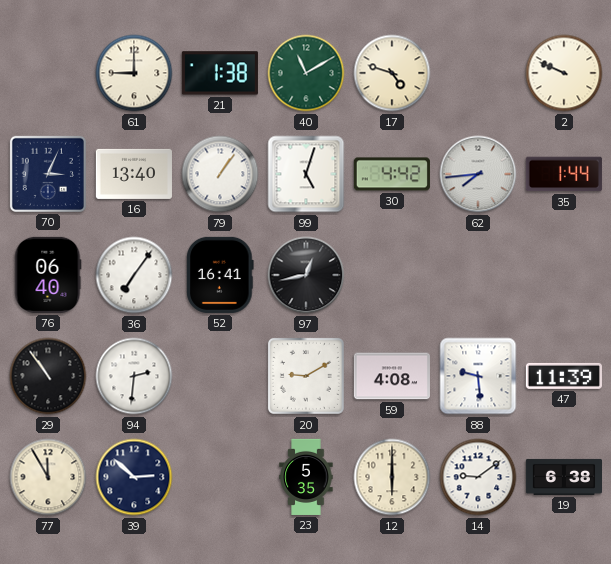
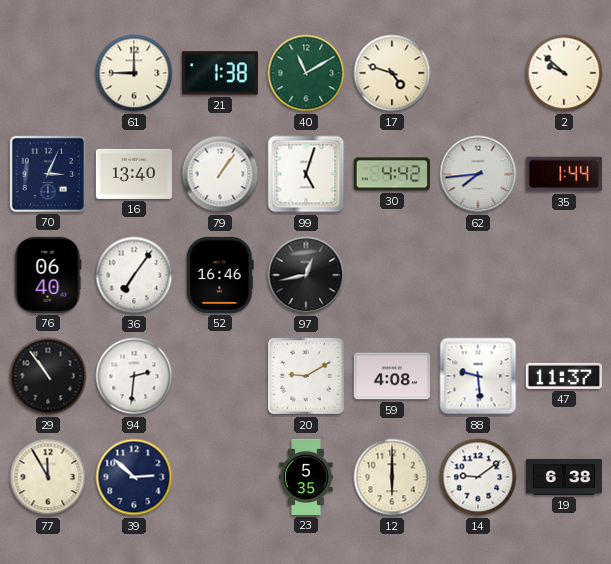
2: 9:49 -> 9:52
52: 16:41 -> 16:46
47: 11:39 -> 11:37
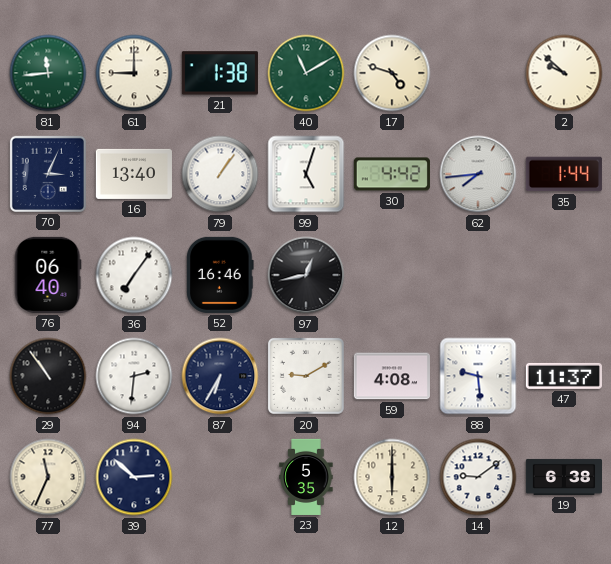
81: none -> 11:44
87: none -> 6:35
77: 11:55 -> 11:34
